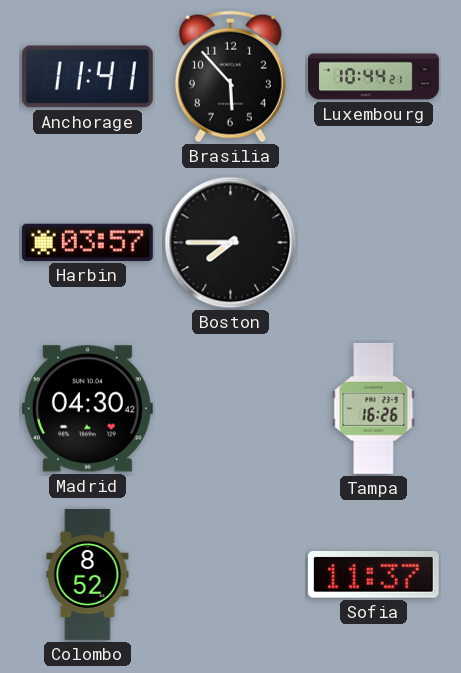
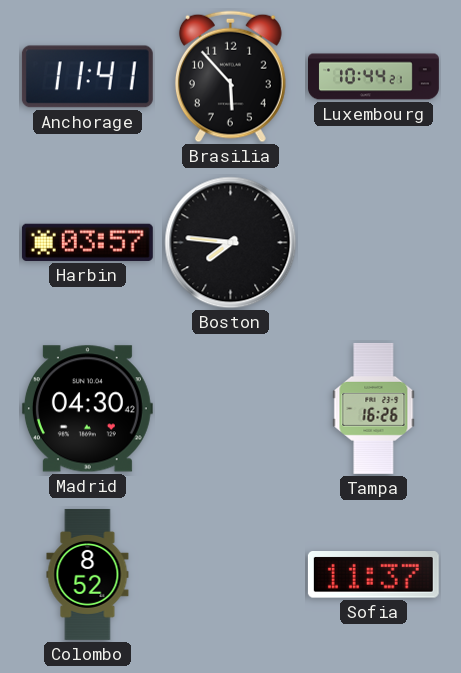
Boston: 7:45 -> 7:46
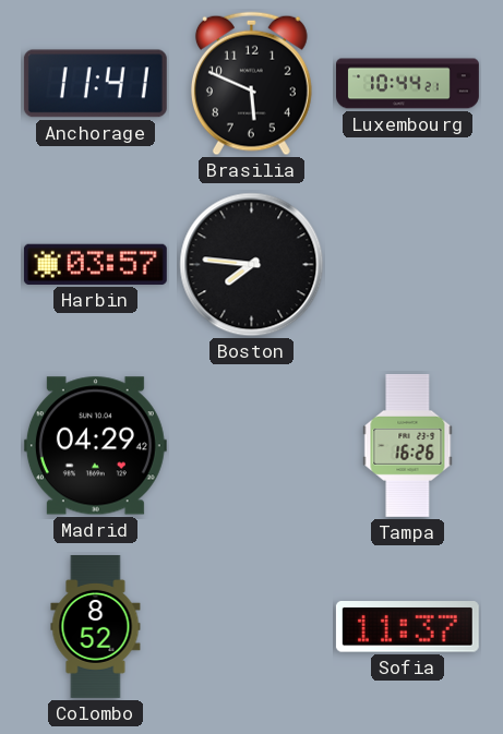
Brasilia: 5:53 -> 5:49
Madrid: 04:30 -> 04:29
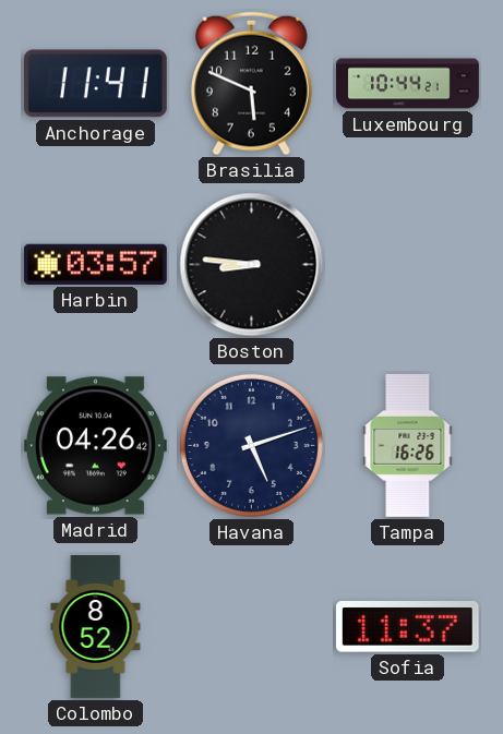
Boston: 7:46 -> 8:46
Madrid: 04:29 -> 04:26
Havana: none -> 5:12
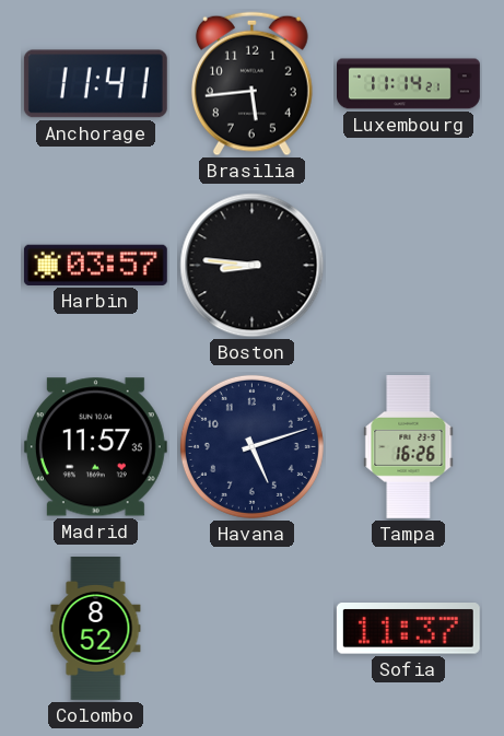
Brasilia: 5:49 -> 5:44
Luxembourg: 10:44 -> 11:14
Madrid: 04:26 -> 11:57
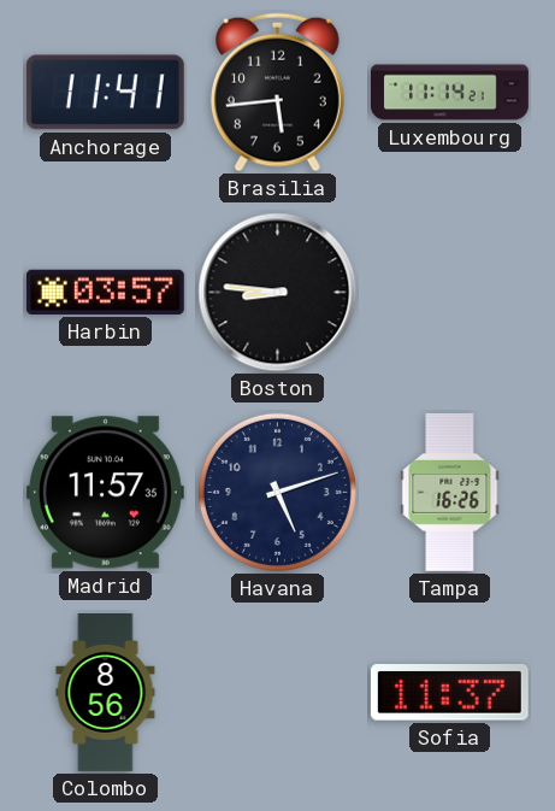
Colombo: 8:52 -> 8:56
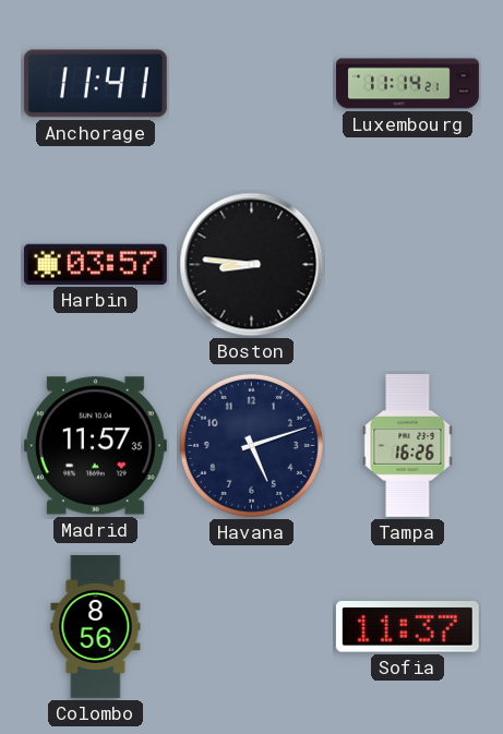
Brasilia: 5:44 -> none
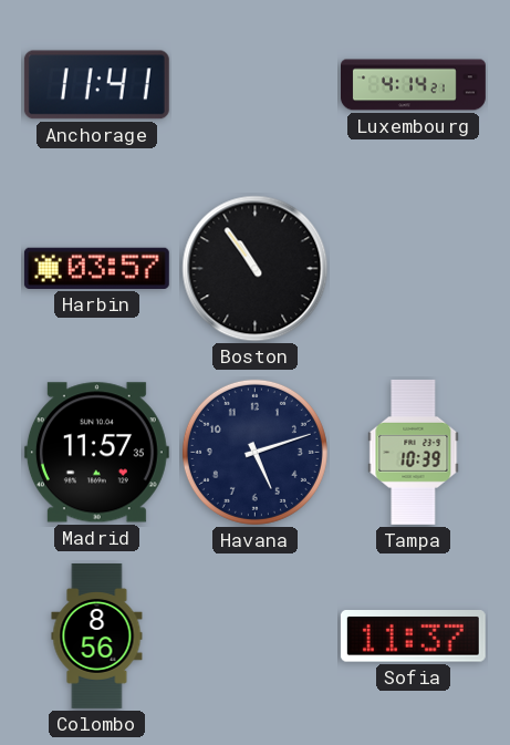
Luxembourg: 11:14 -> 4:14
Boston: 8:46 -> 10:54
Tampa: 16:26 -> 10:39
